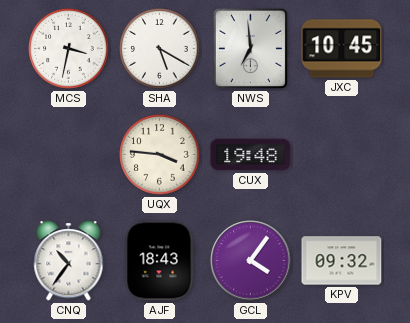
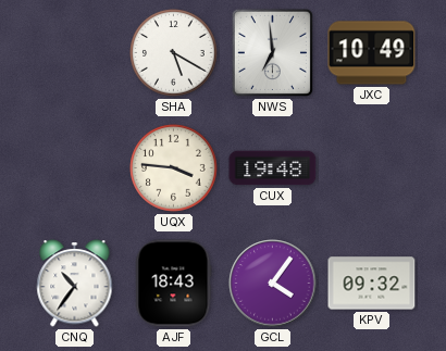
MCS: 3:32 -> none
JXC: 10:45 -> 10:49
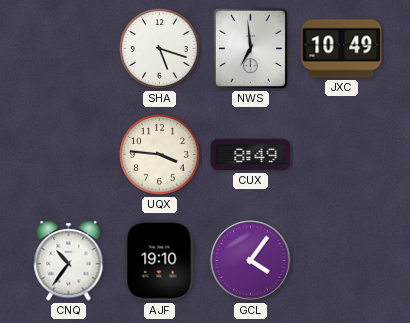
SHA: 5:20 -> 5:18
CUX: 19:48 -> 8:49
AJF: 18:43 -> 19:10
KPV: 09:32 -> none
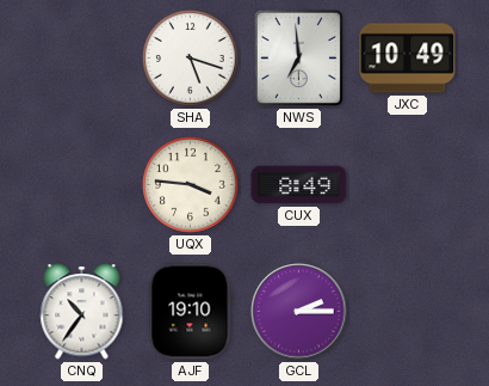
GCL: 4:06 -> 2:15
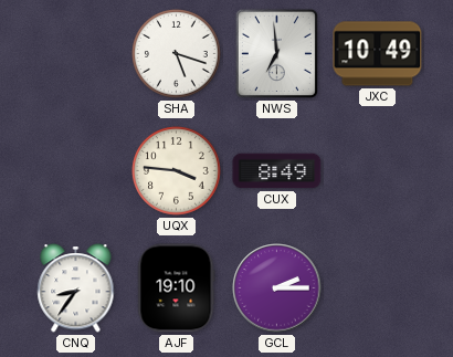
CNQ: 10:36 -> 8:36
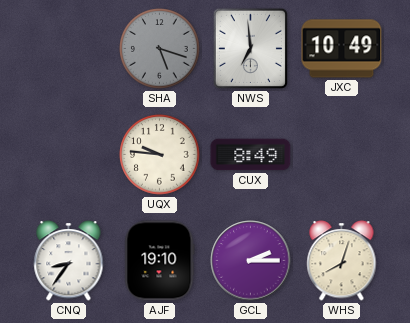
SHA dial: white -> grey
UQX: 3:46 -> 9:46
WHS: none -> 8:03
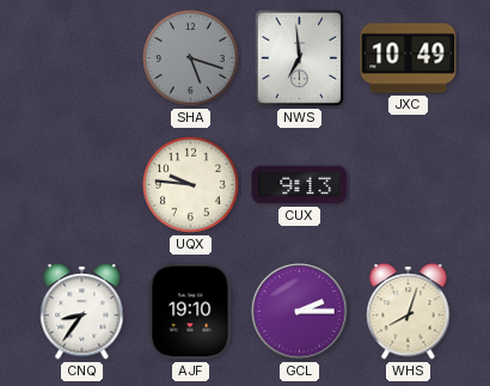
CUX: 8:49 -> 9:13
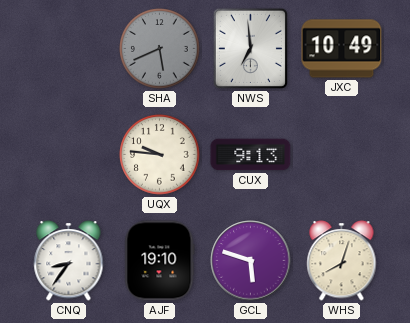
SHA: 5:18 -> 5:41
GCL: 2:15 -> 5:48
